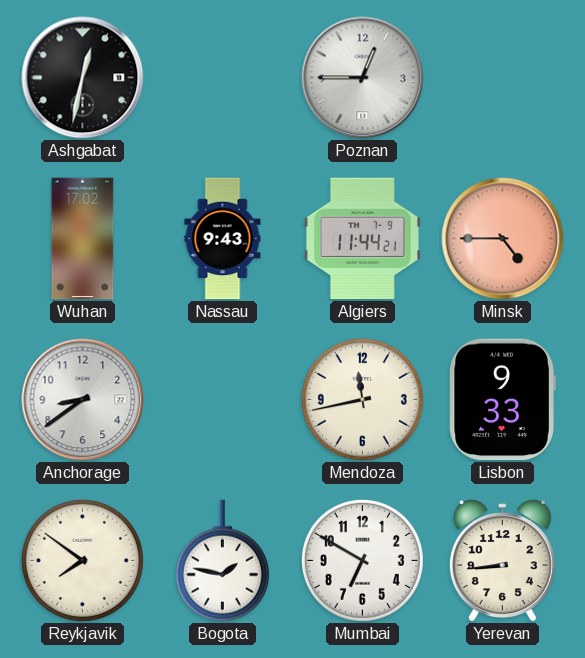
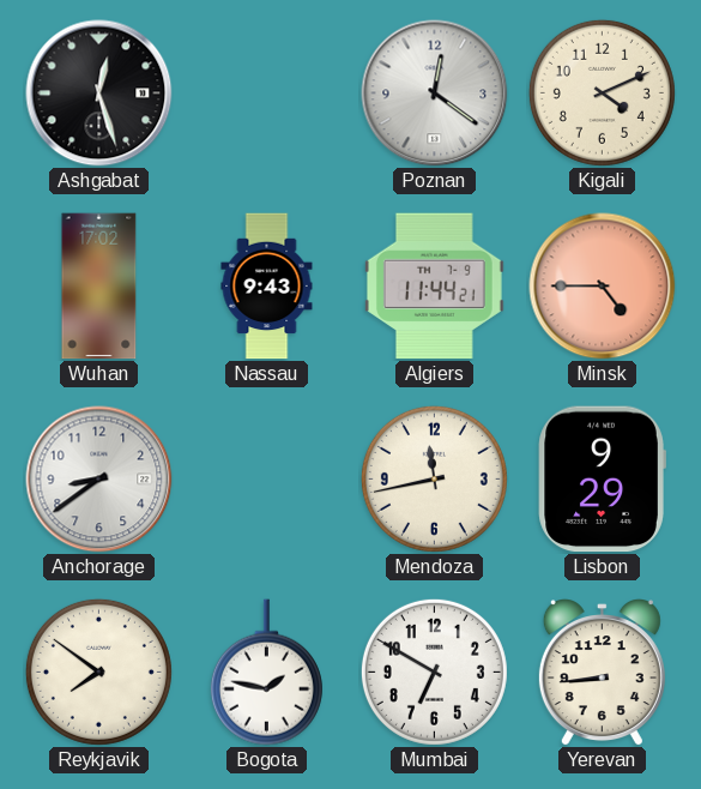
Ashgabat: 12:32 -> 12:27
Poznan: 12:45 -> 12:21
Kigali: none -> 4:11
Lisbon: 9:33 -> 9:29
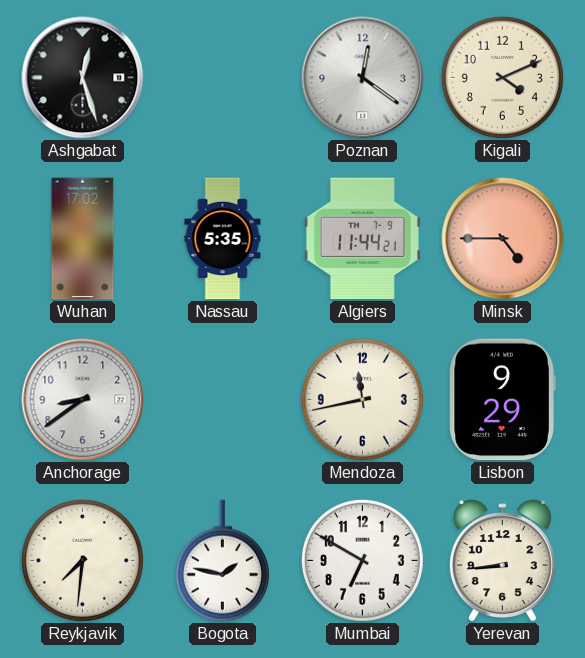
Nassau: 9:43 -> 5:35
Reykjavik: 7:51 -> 7:31
